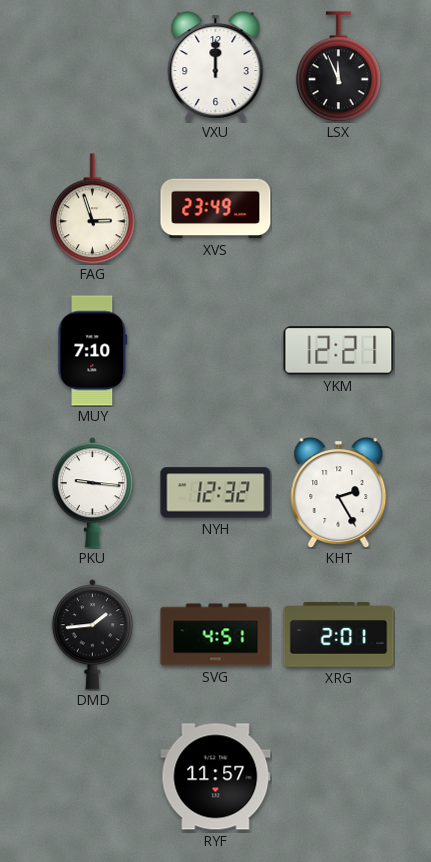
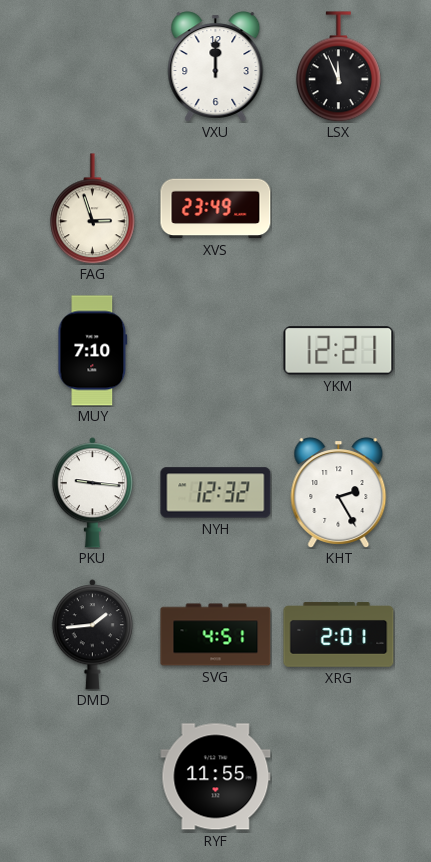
RYF: 11:57 -> 11:55
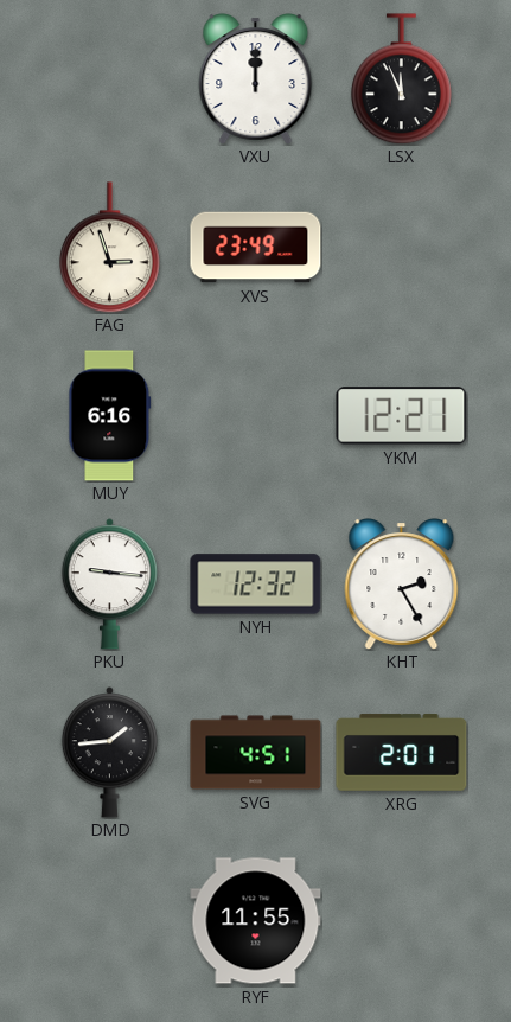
MUY: 7:10 -> 6:16
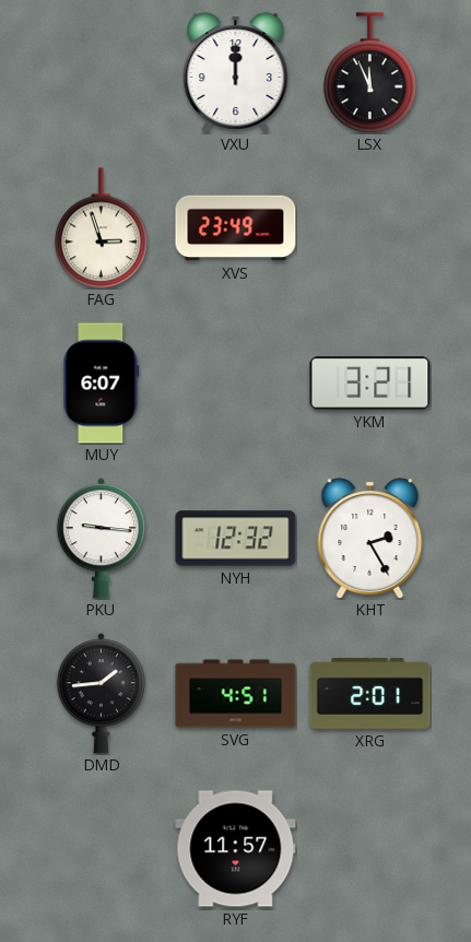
MUY: 6:16 -> 6:07
YKM: 12:21 -> 3:21
RYF: 11:55 -> 11:57
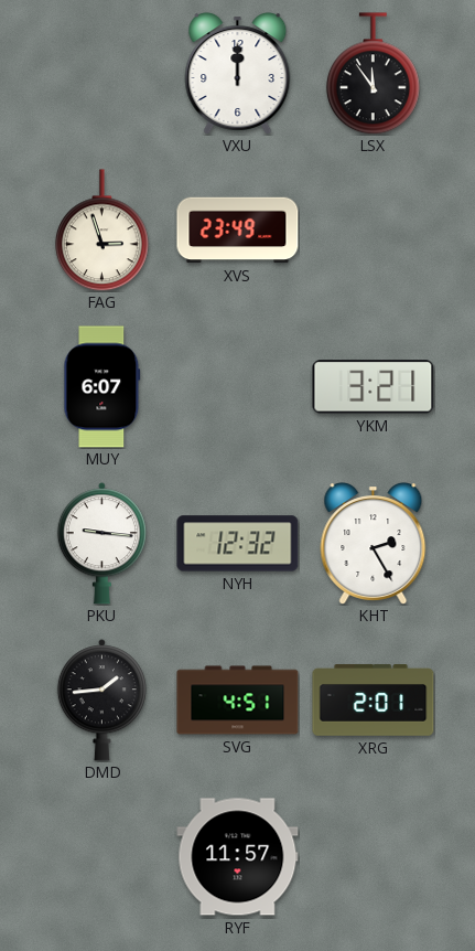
LSX: 11:56 -> 11:54
